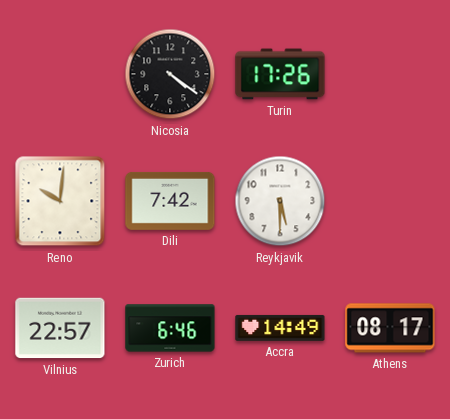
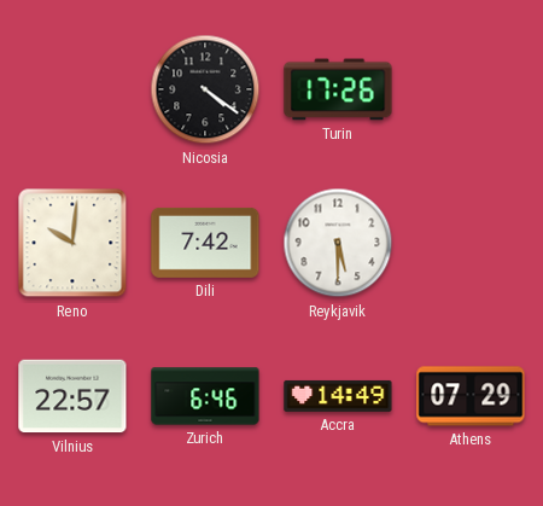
Athens: 08:17 -> 07:29
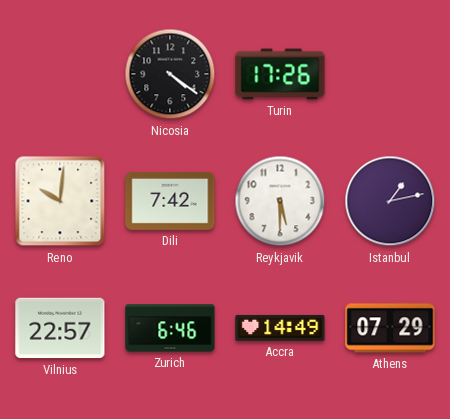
Istanbul: none -> 1:13
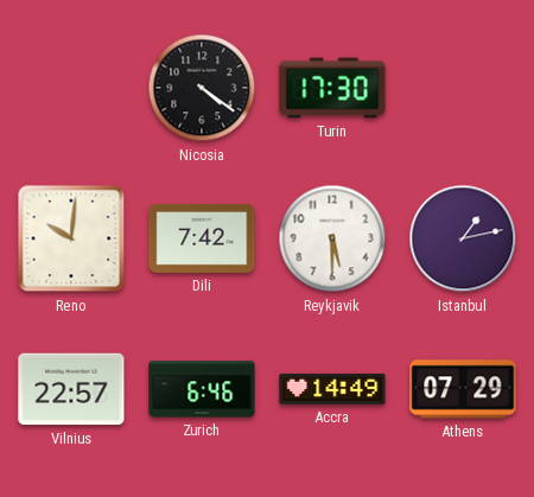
Turin: 17:26 -> 17:30
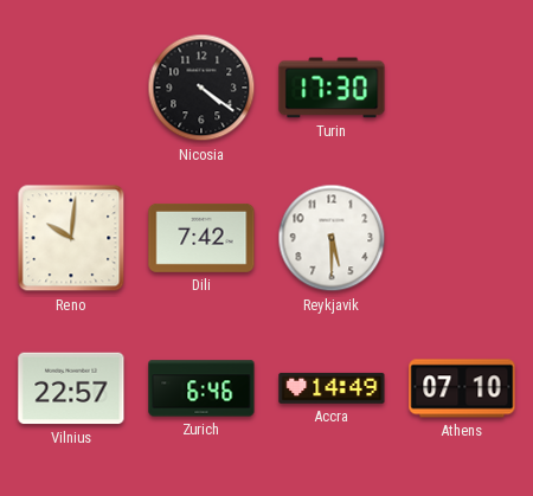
Istanbul: 1:13 -> none
Athens: 07:29 -> 07:10
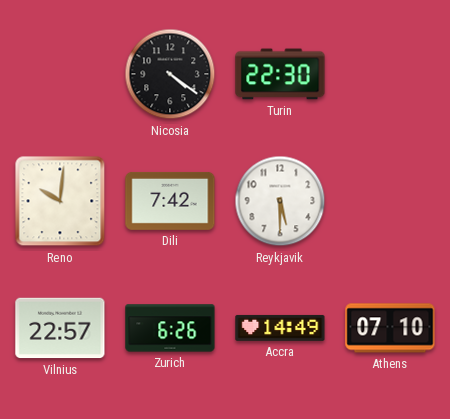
Turin: 17:30 -> 22:30
Zurich: 6:46 -> 6:26
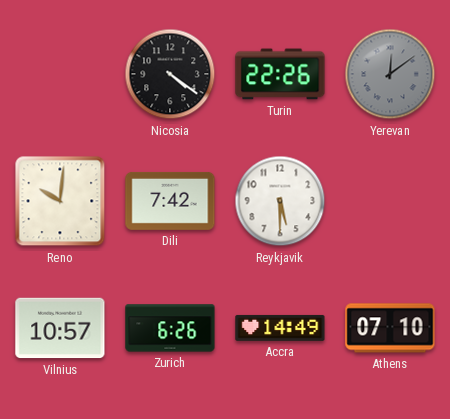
Turin: 22:30 -> 22:26
Yerevan: none -> 12:09
Vilnius: 22:57 -> 10:57
